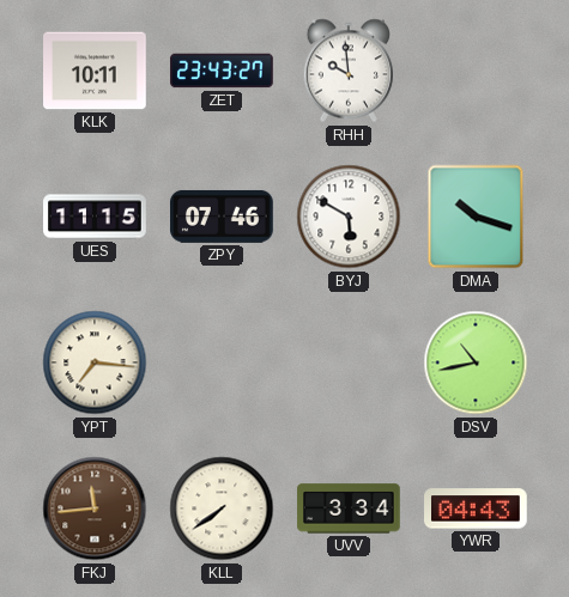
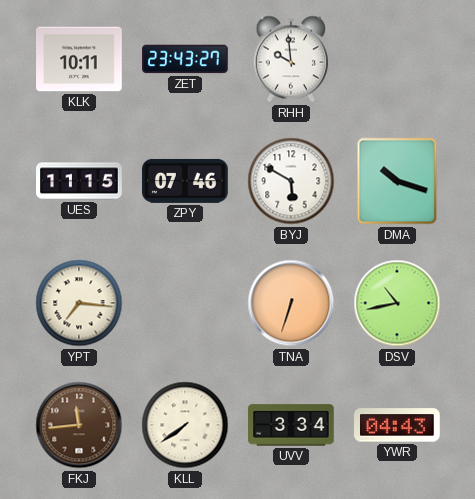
TNA: none -> 6:33
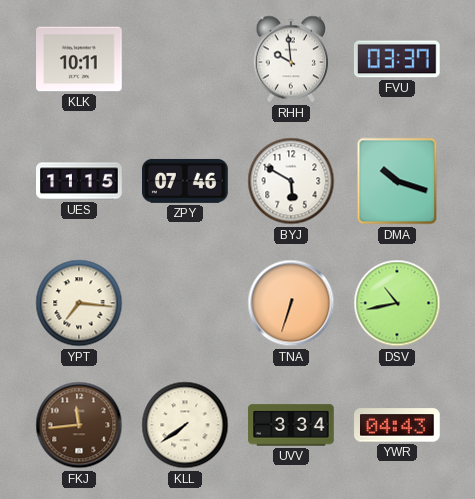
ZET: 23:43 -> none
FVU: none -> 03:37
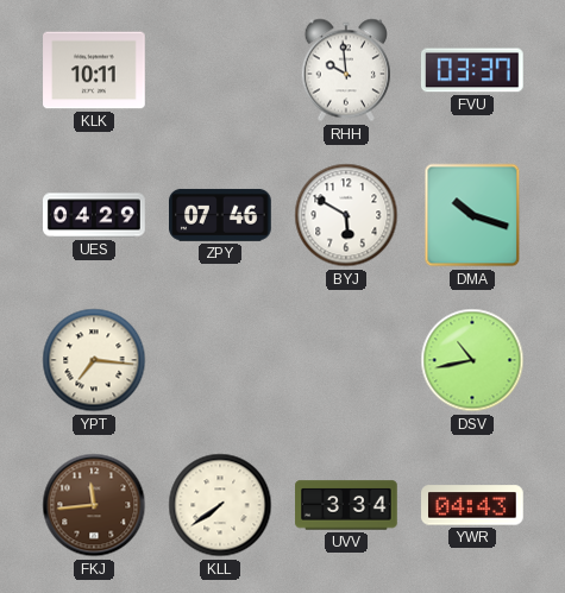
UES: 11:15 -> 04:29
TNA: 6:33 -> none
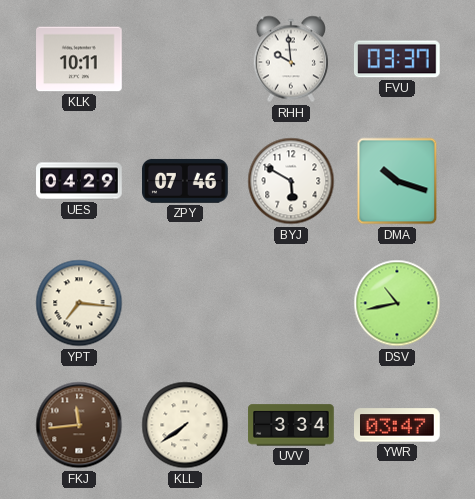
YWR: 04:43 -> 03:47
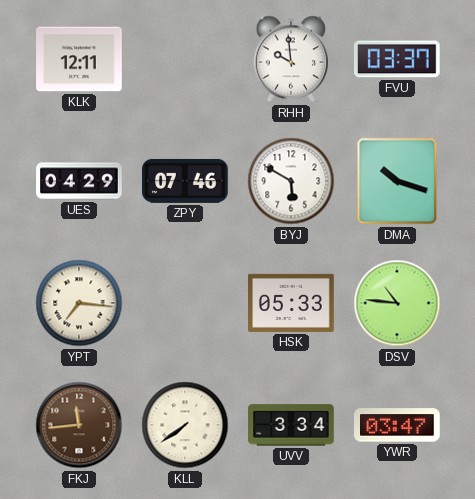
KLK: 10:11 -> 12:11
HSK: none -> 05:33
DSV: 10:43 -> 10:46
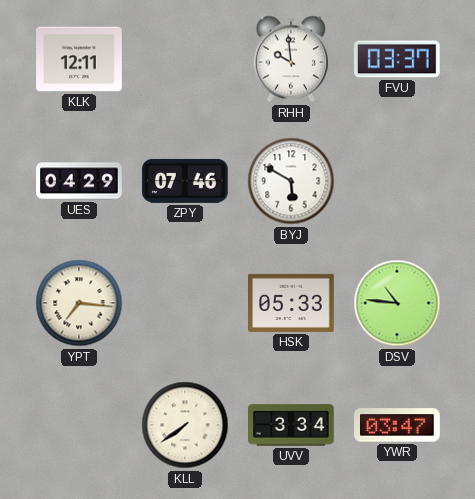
DMA: 10:18 -> none
FKJ: 11:44 -> none
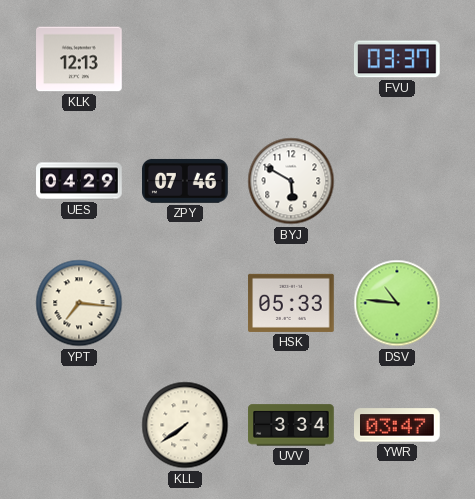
KLK: 12:11 -> 12:13
RHH: 9:59 -> none
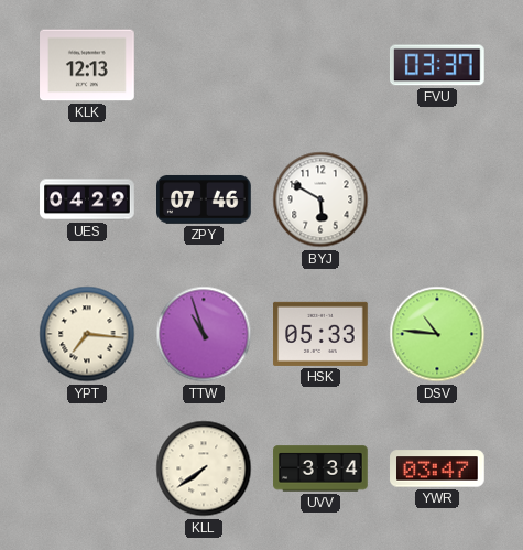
TTW: none -> 10:57
